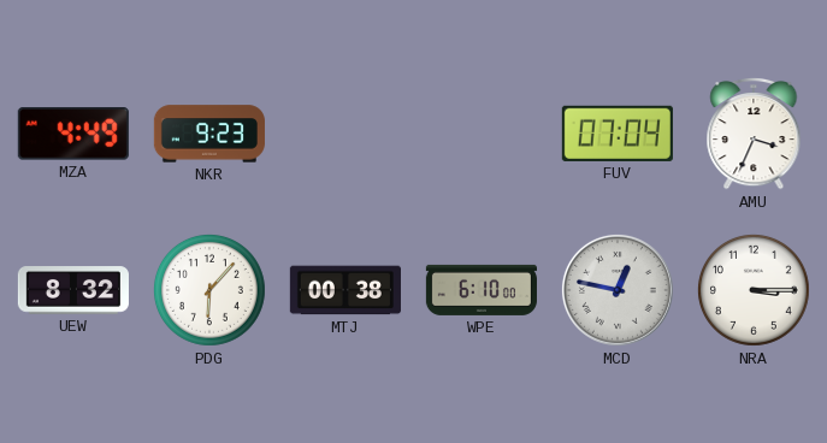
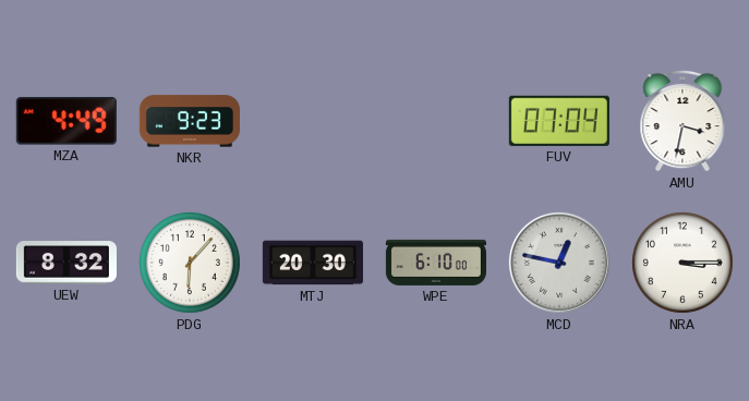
AMU: 3:34 -> 3:32
MTJ: 00:38 -> 20:30
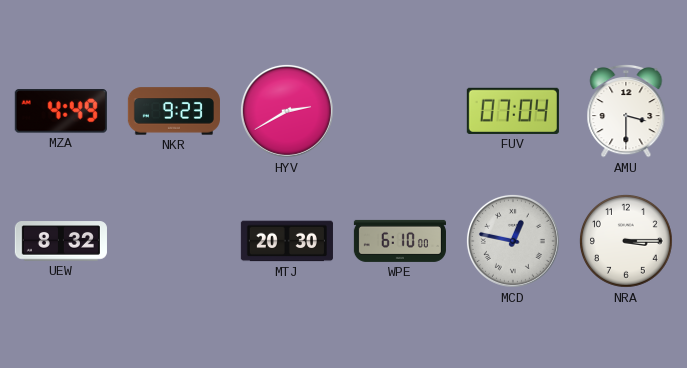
HYV: none -> 2:40
AMU: 3:32 -> 3:30
PDG: 6:07 -> none
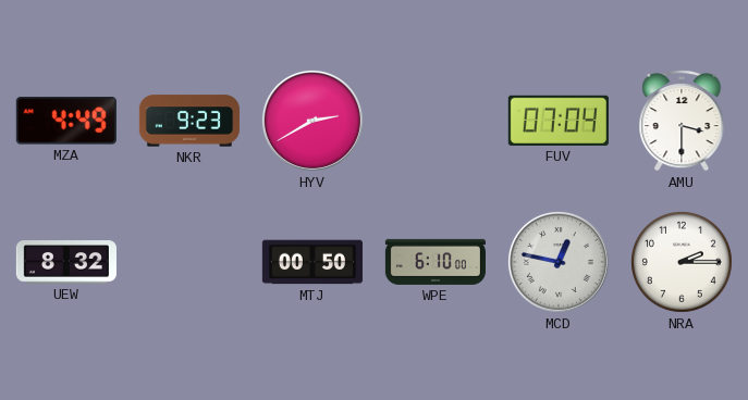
MTJ: 20:30 -> 00:50
NRA: 3:15 -> 2:15
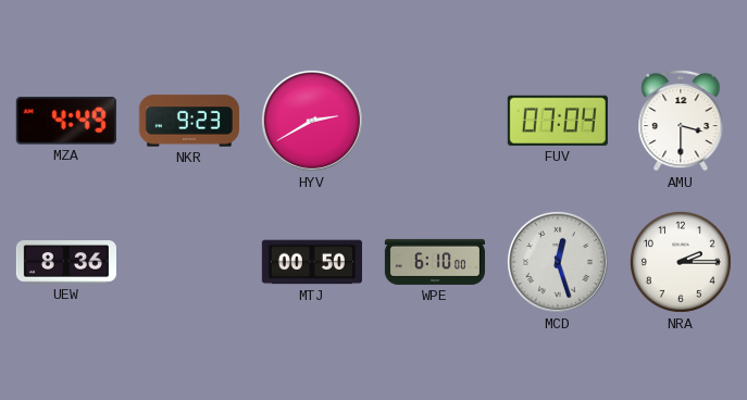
UEW: 8:32 -> 8:36
MCD: 12:47 -> 12:27
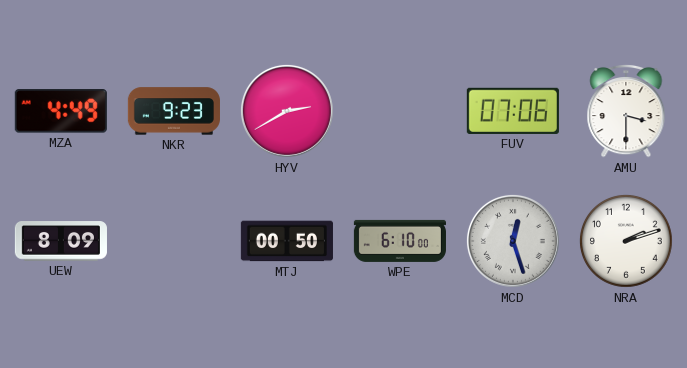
FUV: 07:04 -> 07:06
UEW: 8:36 -> 8:09
NRA: 2:15 -> 2:12
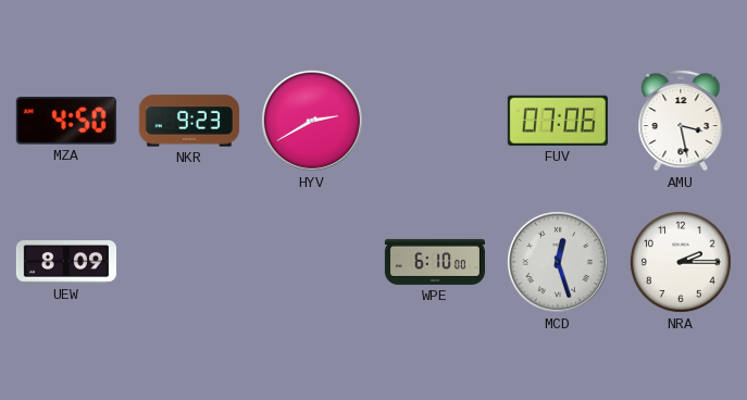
MZA: 4:49 -> 4:50
AMU: 3:30 -> 3:28
MTJ: 00:50 -> none
NRA: 2:12 -> 2:15
